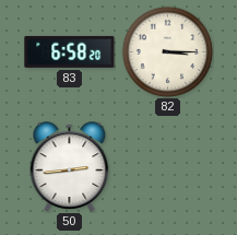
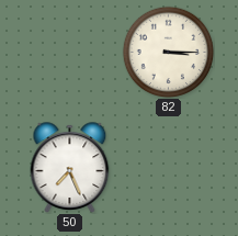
83: 6:58 -> none
50: 2:44 -> 7:26
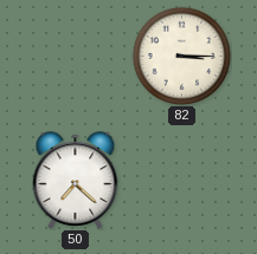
50: 7:26 -> 7:22
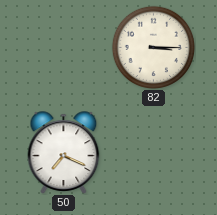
50: 7:22 -> 7:19
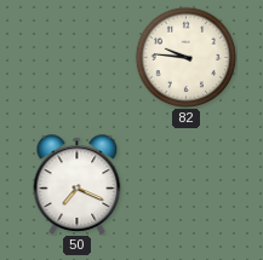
82: 3:15 -> 9:46
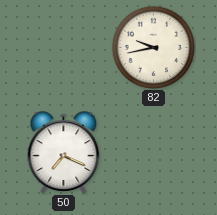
82: 9:46 -> 9:43
